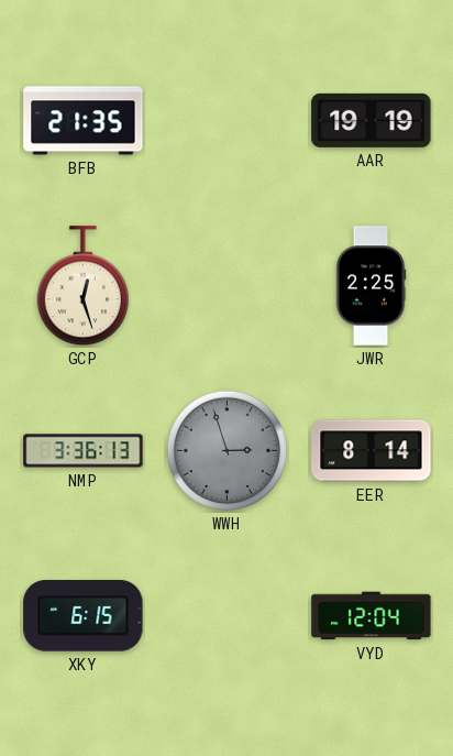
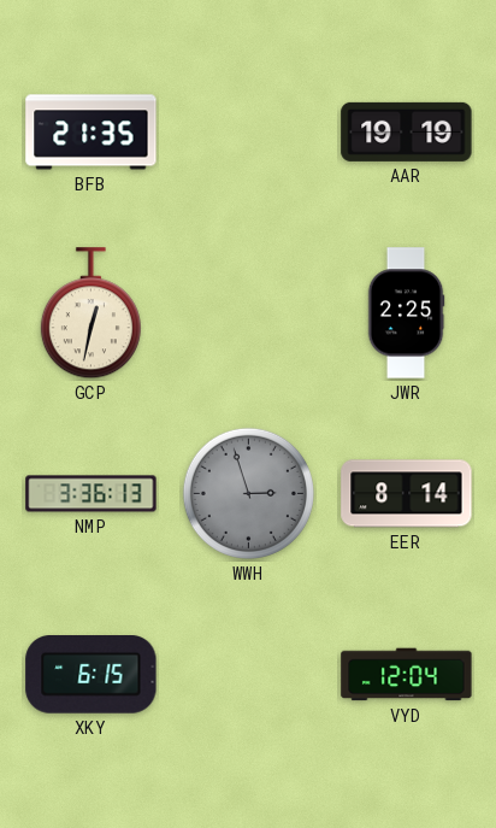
GCP: 12:27 -> 12:32
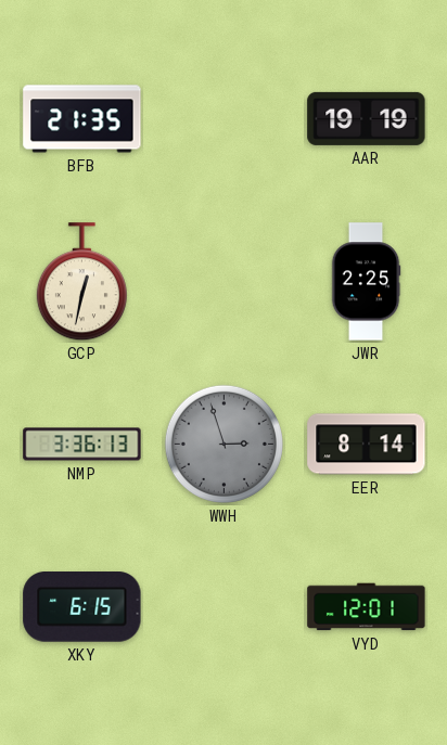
VYD: 12:04 -> 12:01
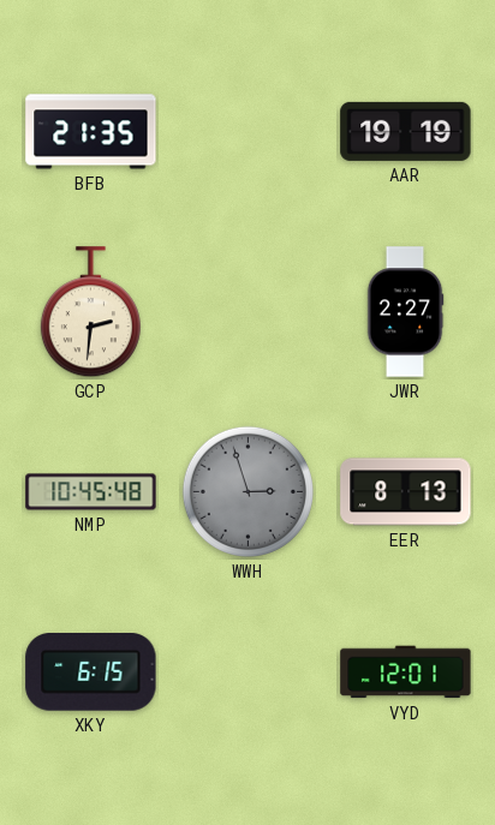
GCP: 12:32 -> 2:31
JWR: 2:25 -> 2:27
NMP: 3:36 -> 10:45
EER: 8:14 -> 8:13
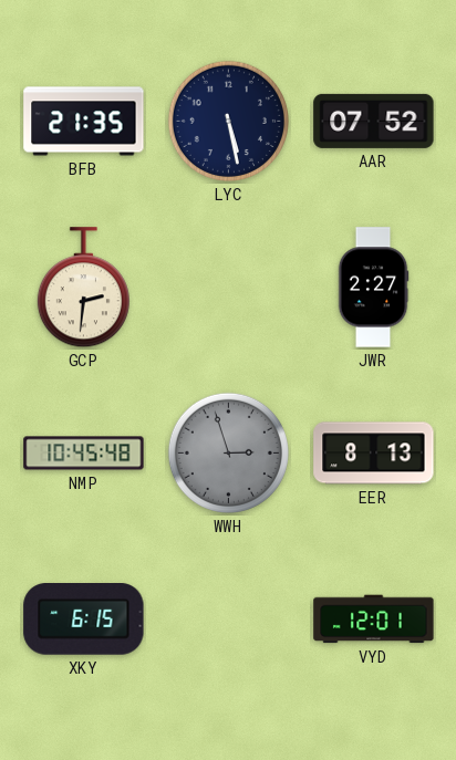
LYC: none -> 5:28
AAR: 19:19 -> 07:52
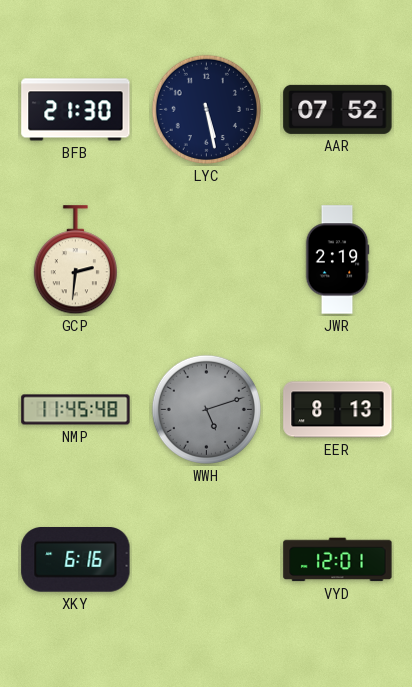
BFB: 21:35 -> 21:30
JWR: 2:27 -> 2:19
NMP: 10:45 -> 11:45
WWH: 2:57 -> 5:12
XKY: 6:15 -> 6:16
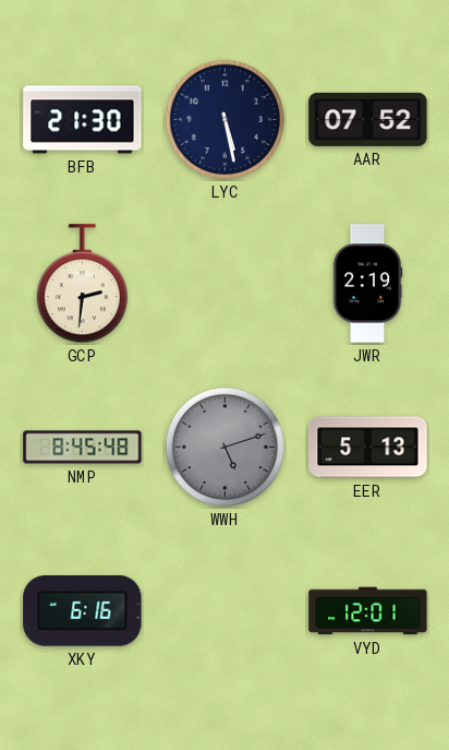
NMP: 11:45 -> 8:45
EER: 8:13 -> 5:13
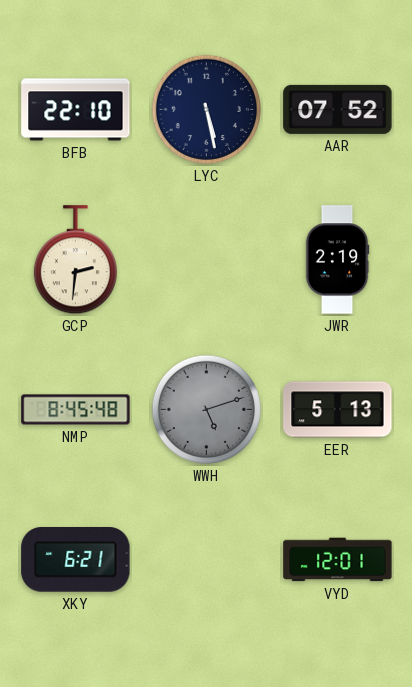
BFB: 21:30 -> 22:10
XKY: 6:16 -> 6:21
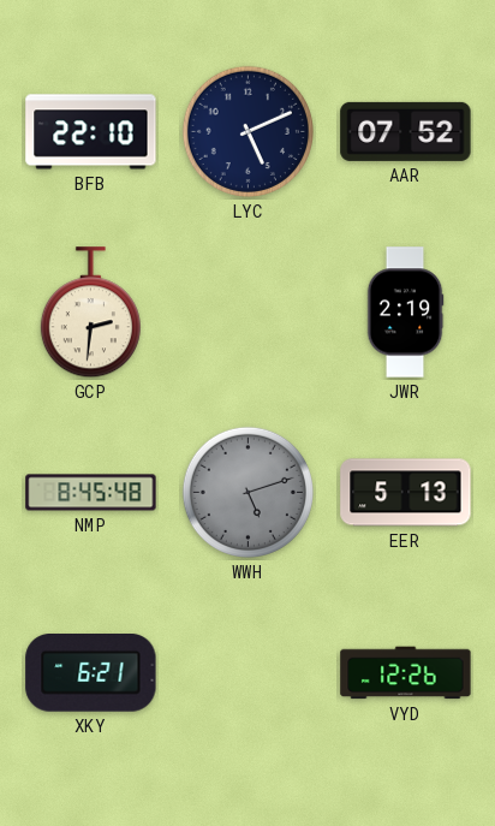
LYC: 5:28 -> 5:11
VYD: 12:01 -> 12:26
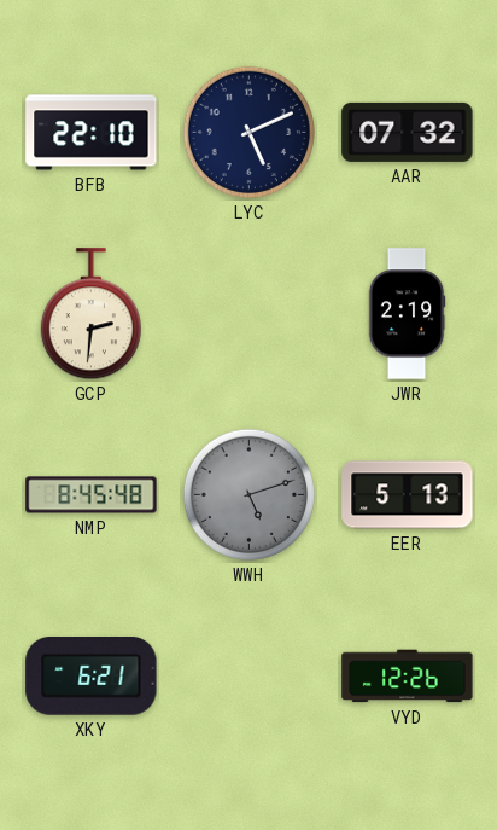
AAR: 07:52 -> 07:32
